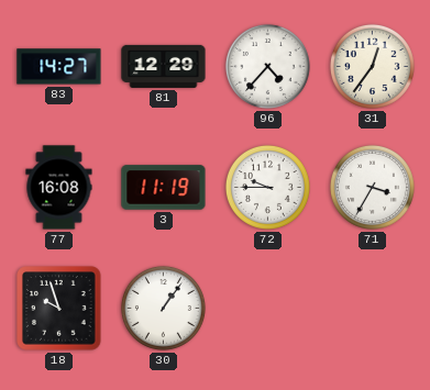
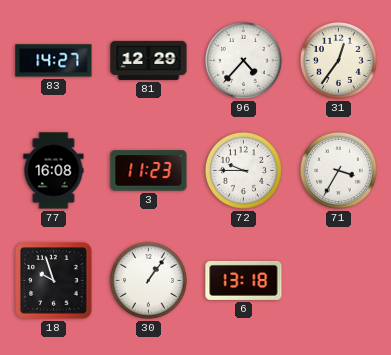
3: 11:19 -> 11:23
6: none -> 13:18
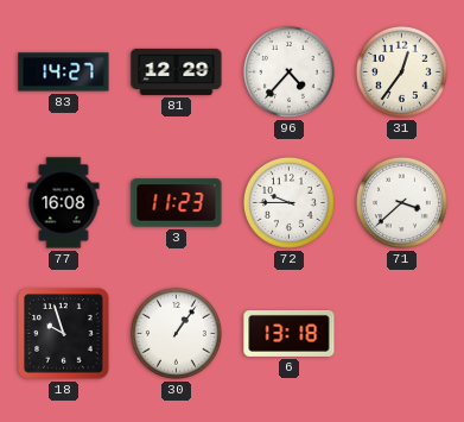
71: 3:35 -> 3:38
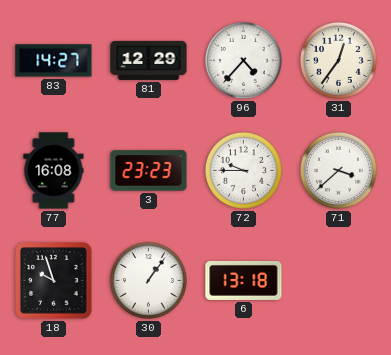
3: 11:23 -> 23:23
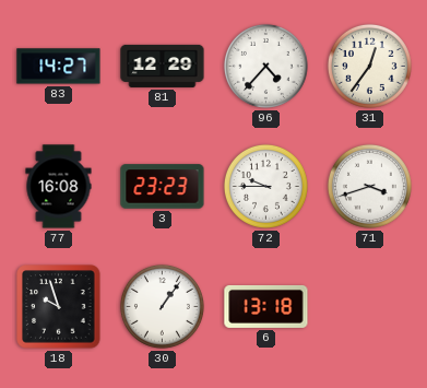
71: 3:38 -> 3:42
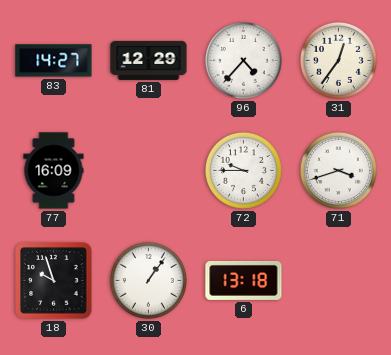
77: 16:08 -> 16:09
3: 23:23 -> none
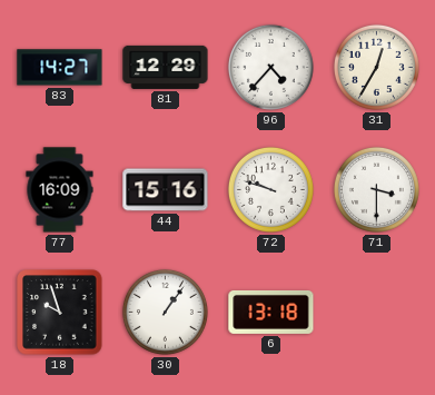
31: 12:36 -> 12:35
44: none -> 15:16
72: 9:45 -> 9:48
71: 3:42 -> 3:30
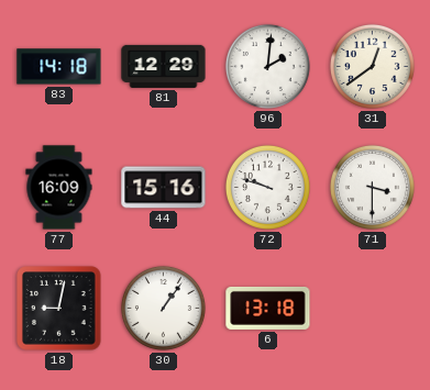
83: 14:27 -> 14:18
96: 4:37 -> 2:01
31: 12:35 -> 12:39
18: 9:57 -> 9:02
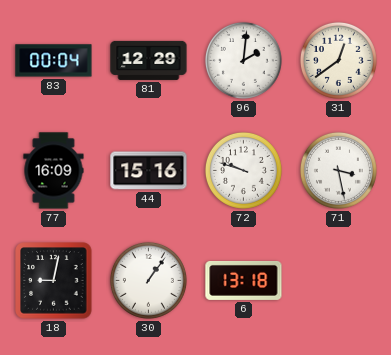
83: 14:18 -> 00:04
71: 3:30 -> 3:28
